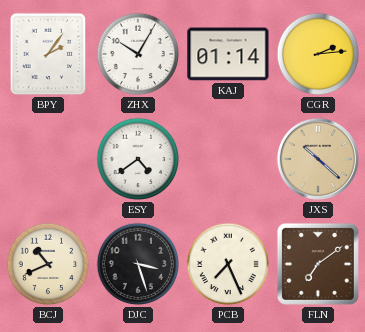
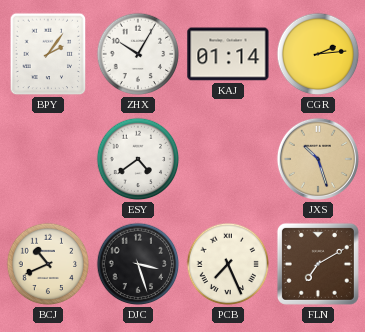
JXS: 10:22 -> 10:27
FLN: 7:09 -> 7:10
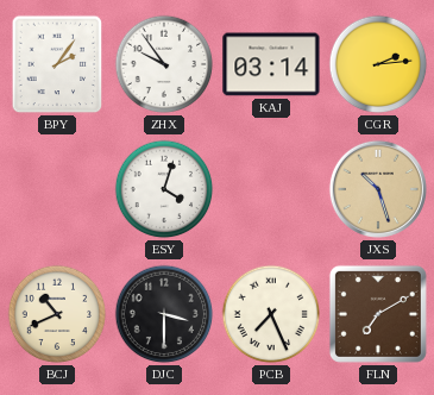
ZHX: 10:05 -> 9:54
KAJ: 01:14 -> 03:14
ESY: 4:39 -> 4:03
DJC: 3:27 -> 3:30
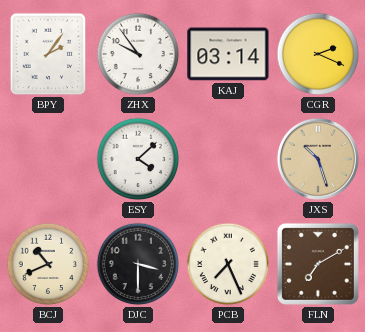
CGR: 2:14 -> 2:19
ESY: 4:03 -> 4:08
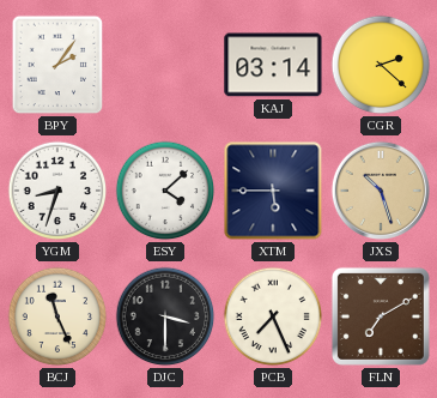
ZHX: 9:54 -> none
CGR: 2:19 -> 2:22
YGM: none -> 8:33
XTM: none -> 5:45
BCJ: 10:41 -> 11:26
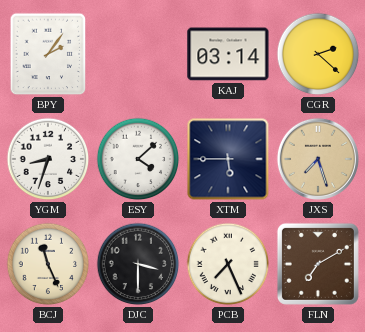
JXS: 10:27 -> 7:27
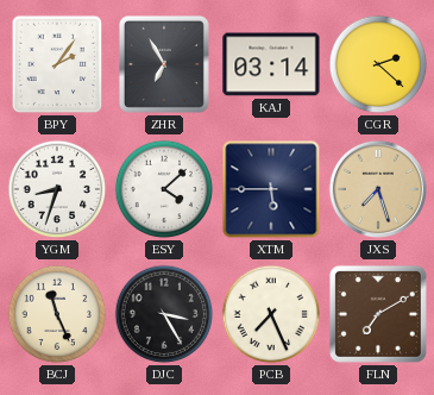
ZHR: none -> 6:55
DJC: 3:30 -> 3:25
